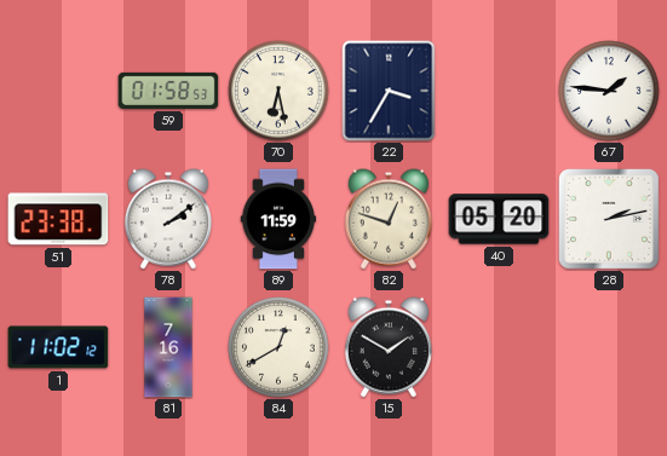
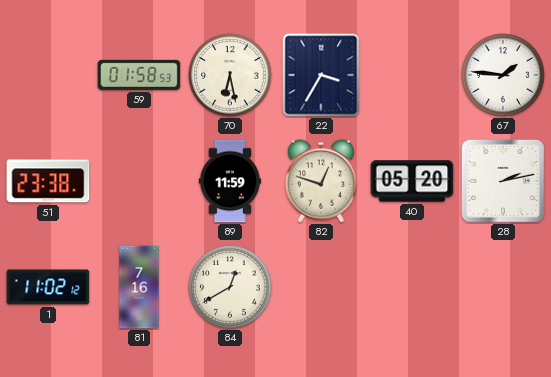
78: 2:09 -> none
15: 1:50 -> none
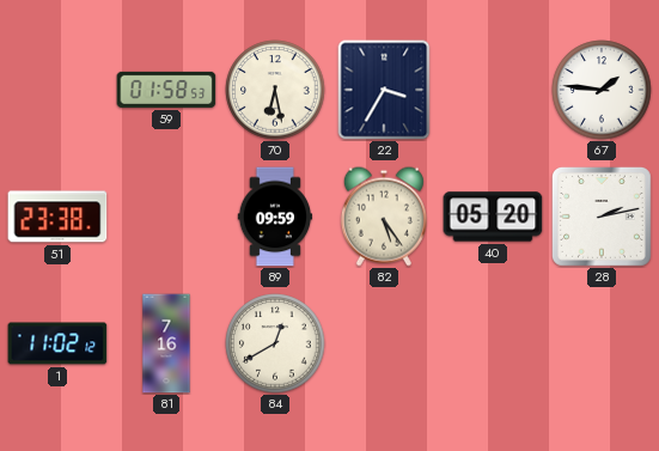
89: 11:59 -> 09:59
82: 12:48 -> 5:24
